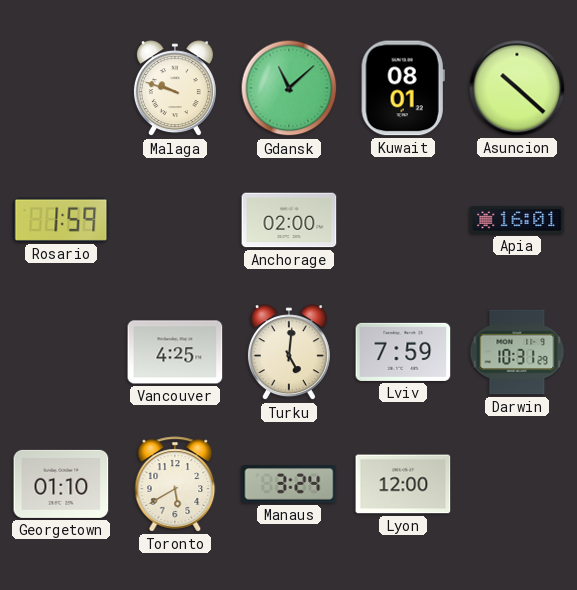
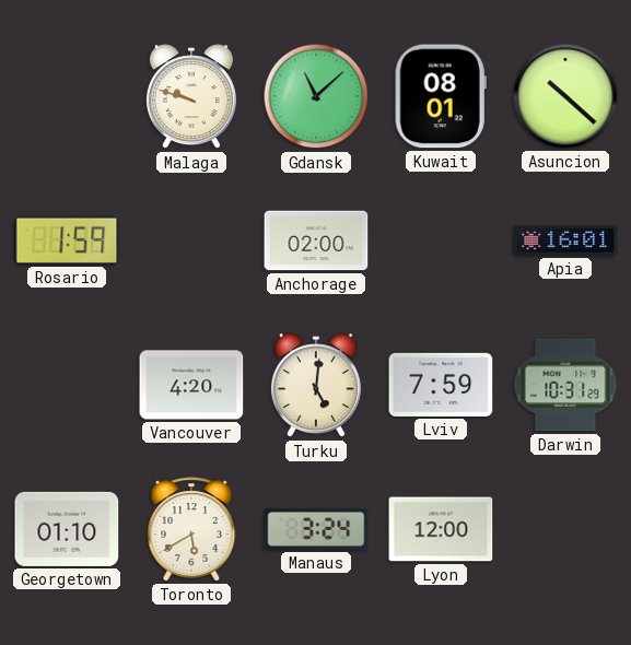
Vancouver: 4:25 -> 4:20
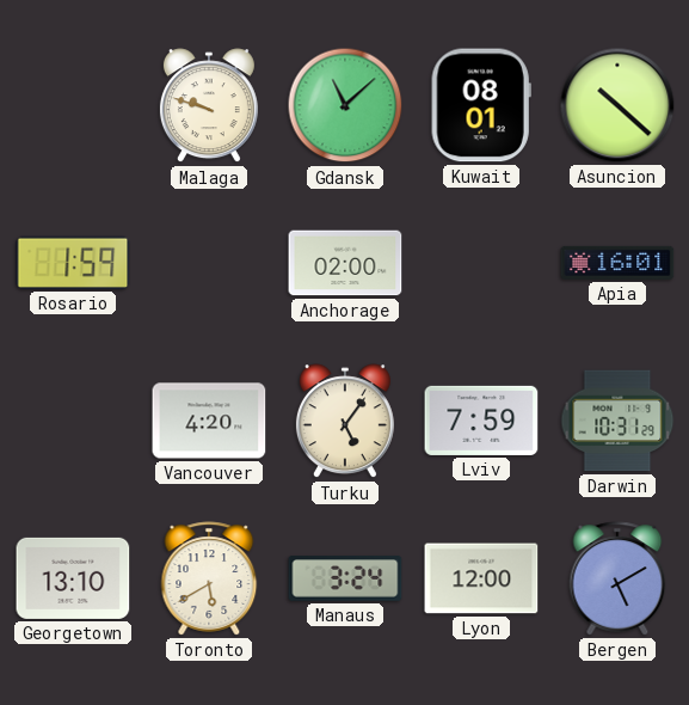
Turku: 5:01 -> 5:06
Georgetown: 01:10 -> 13:10
Bergen: none -> 5:10
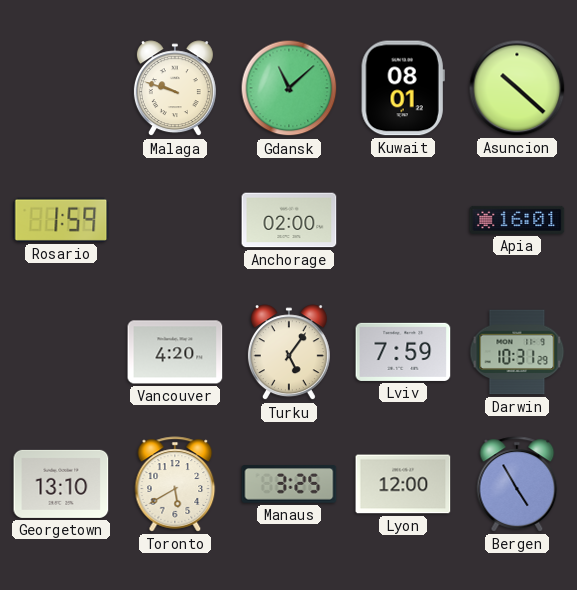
Manaus: 3:24 -> 3:25
Bergen: 5:10 -> 4:55
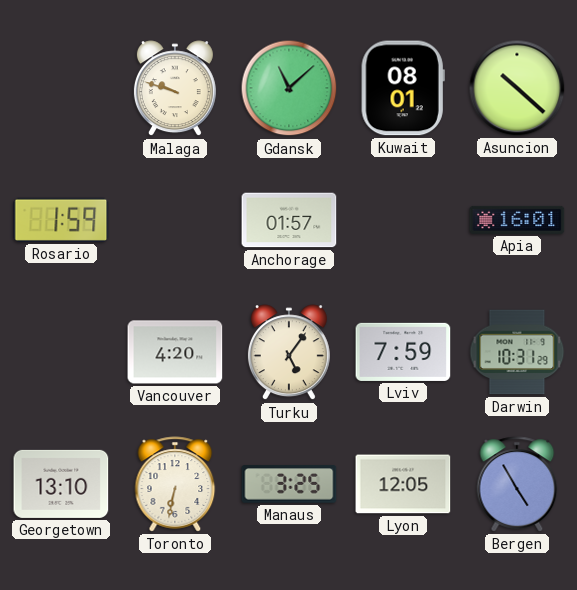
Anchorage: 02:00 -> 01:57
Toronto: 5:40 -> 6:32
Lyon: 12:00 -> 12:05
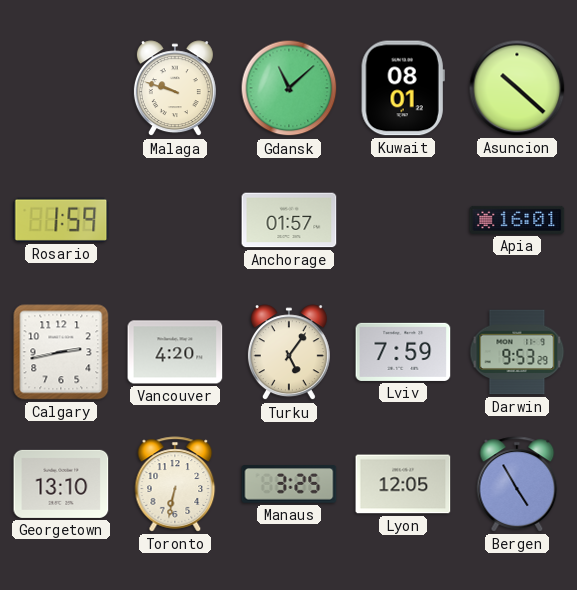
Calgary: none -> 2:43
Darwin: 10:31 -> 9:53
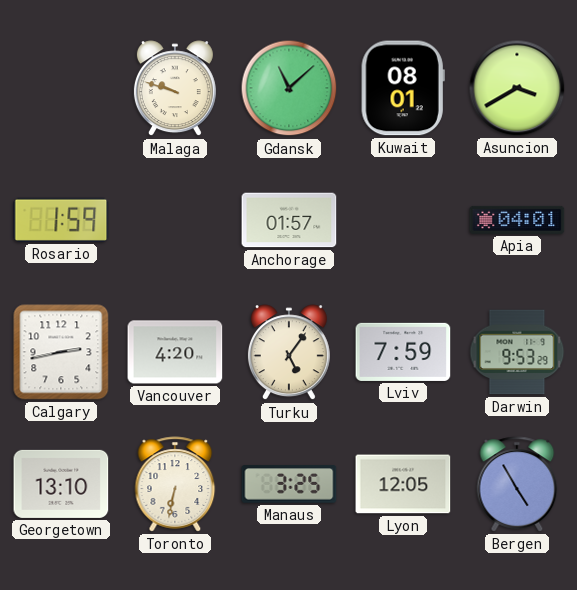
Asuncion: 10:22 -> 3:40
Apia: 16:01 -> 04:01
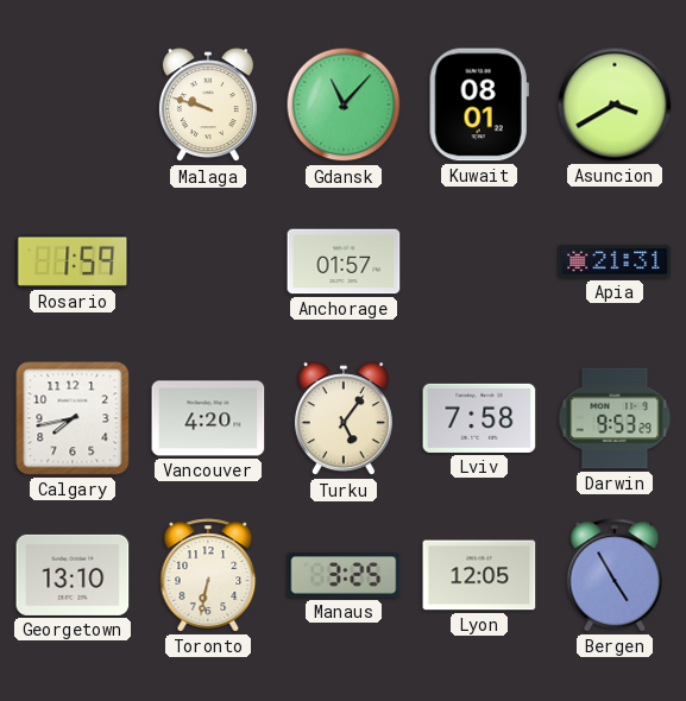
Gdansk: 11:08 -> 11:07
Apia: 04:01 -> 21:31
Calgary: 2:43 -> 7:43
Lviv: 7:59 -> 7:58
